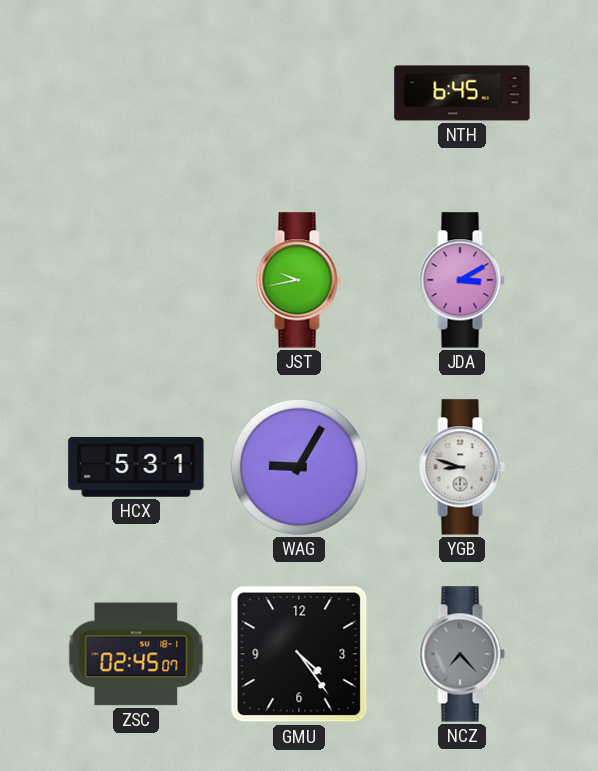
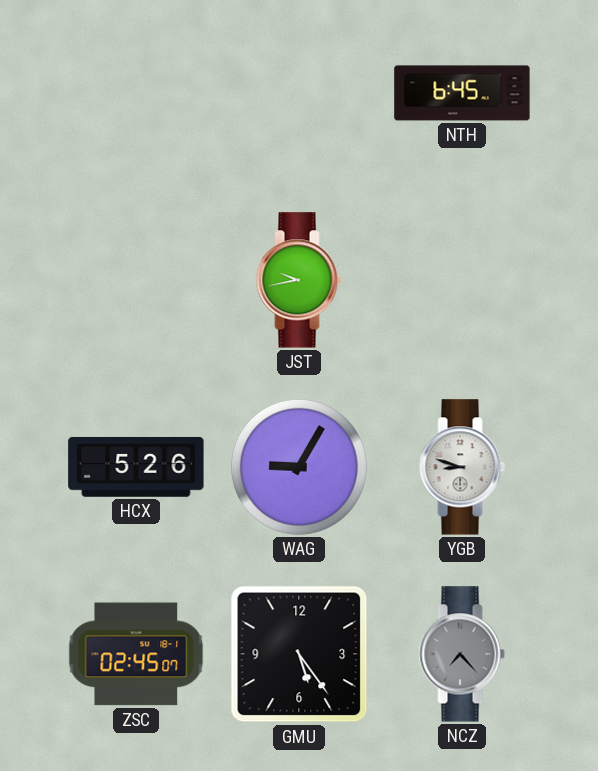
JDA: 3:10 -> none
HCX: 5:31 -> 5:26
GMU: 4:24 -> 5:24
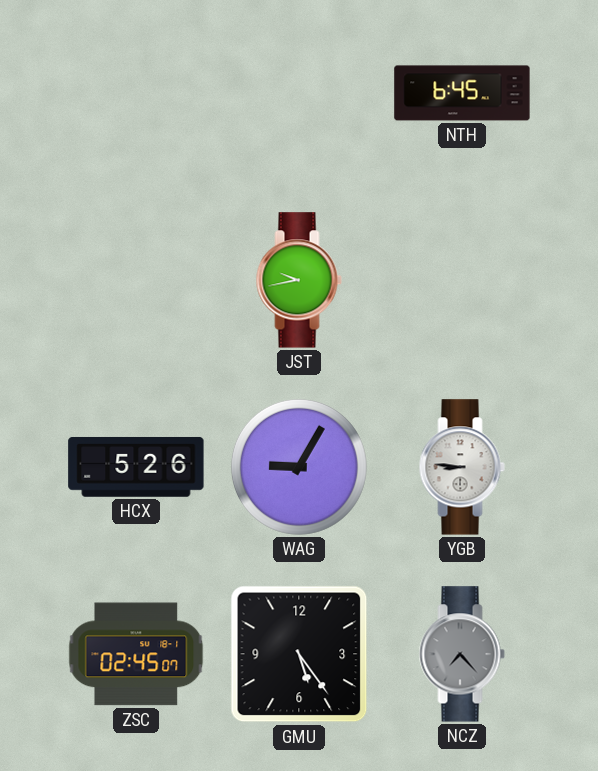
YGB: 8:48 -> 8:46
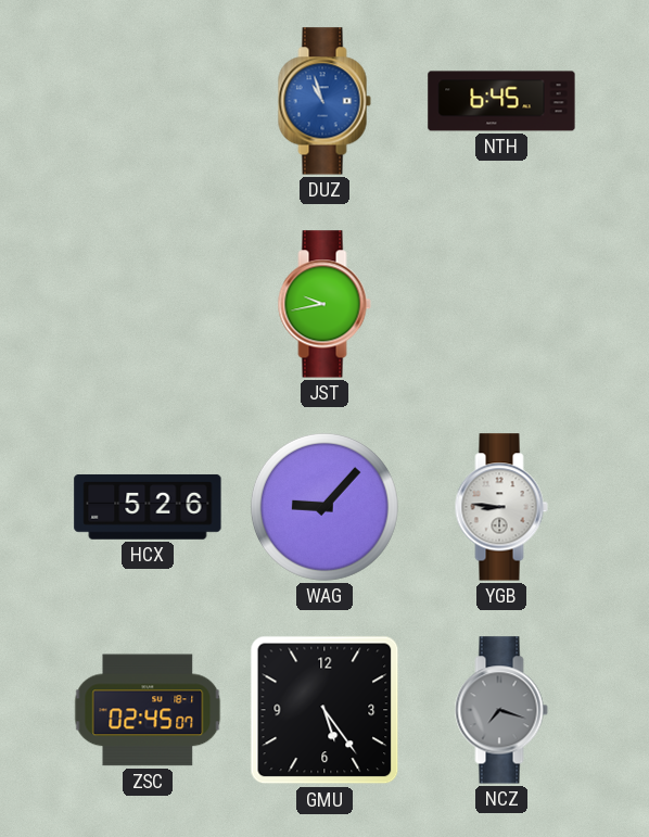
DUZ: none -> 10:57
WAG: 9:05 -> 9:07
NCZ: 7:23 -> 7:18
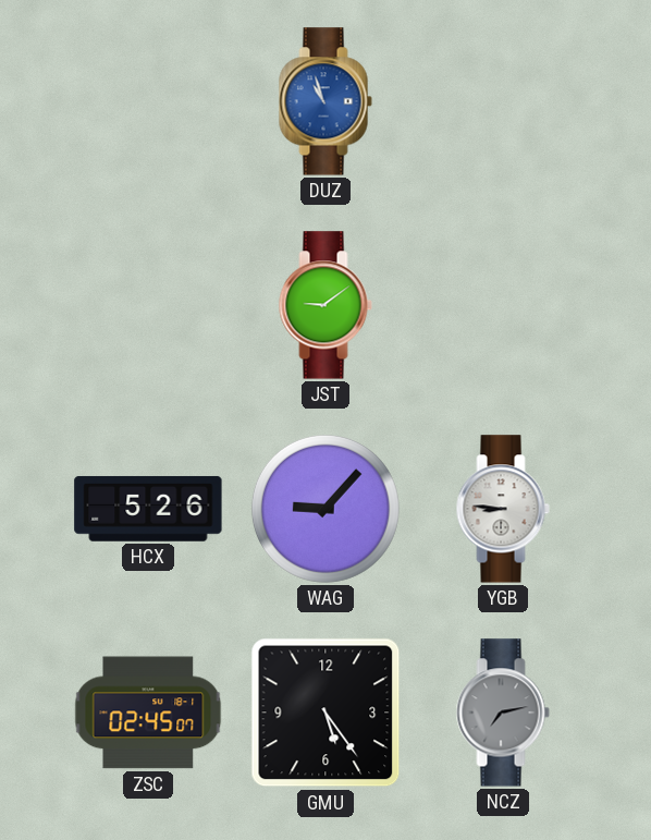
NTH: 6:45 -> none
JST: 9:43 -> 9:09
NCZ: 7:18 -> 7:13
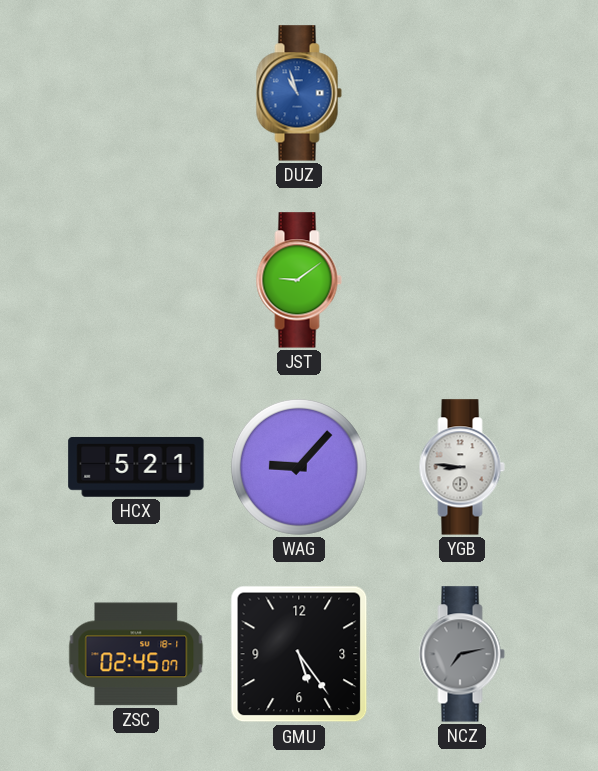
HCX: 5:26 -> 5:21
